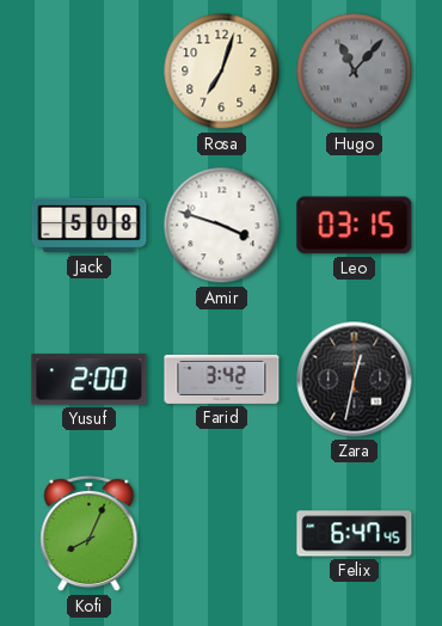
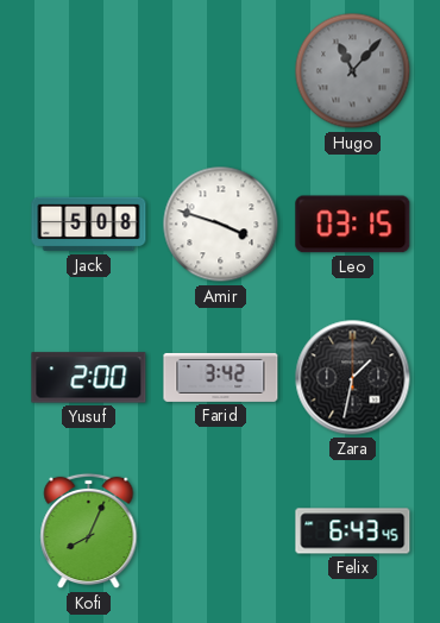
Rosa: 7:03 -> none
Zara: 12:32 -> 1:32
Felix: 6:47 -> 6:43
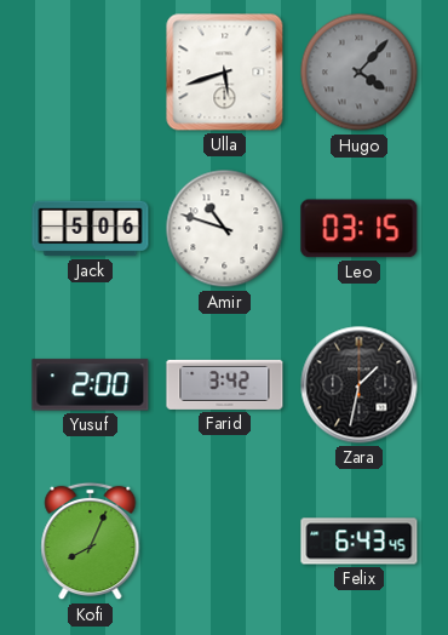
Ulla: none -> 5:42
Hugo: 11:07 -> 4:07
Jack: 5:08 -> 5:06
Amir: 3:48 -> 10:48
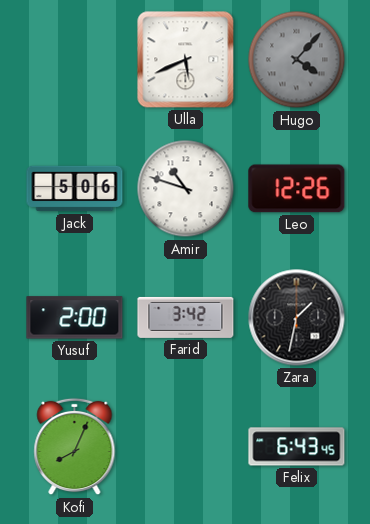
Ulla: 5:42 -> 5:41
Leo: 03:15 -> 12:26
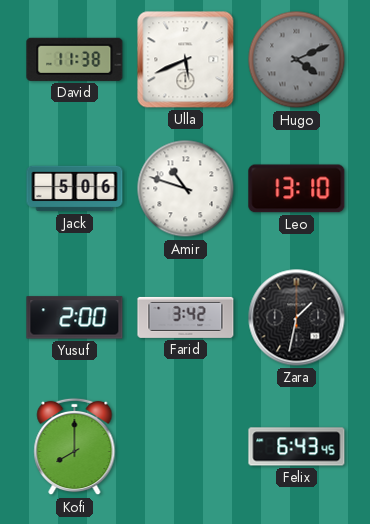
David: none -> 11:38
Hugo: 4:07 -> 4:11
Leo: 12:26 -> 13:10
Kofi: 8:04 -> 8:00
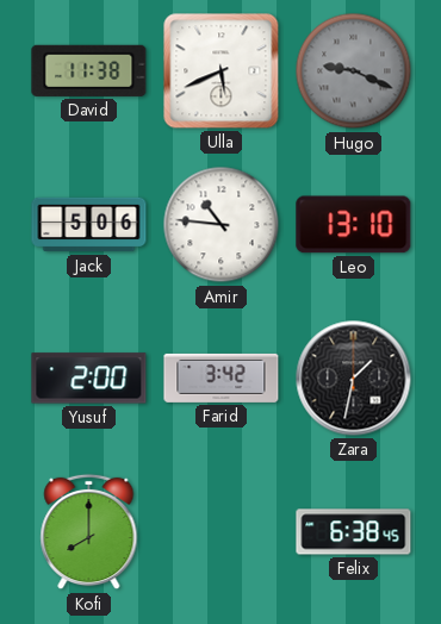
Hugo: 4:11 -> 9:19
Amir: 10:48 -> 10:46
Felix: 6:43 -> 6:38
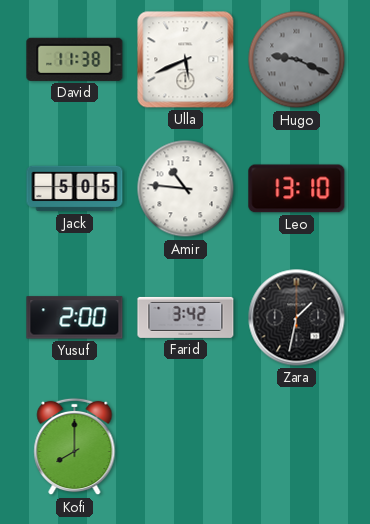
Jack: 5:06 -> 5:05
Felix: 6:38 -> none
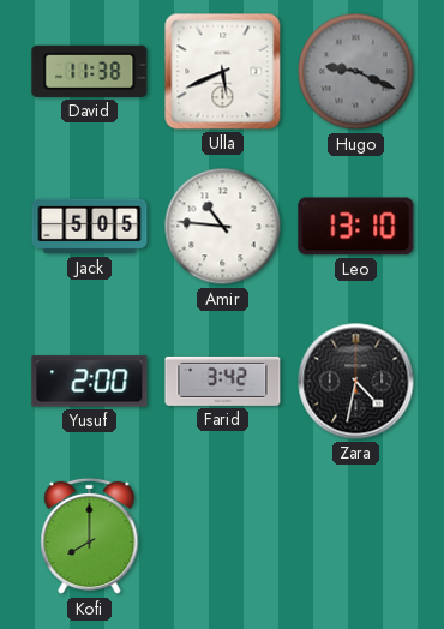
Zara: 1:32 -> 4:32
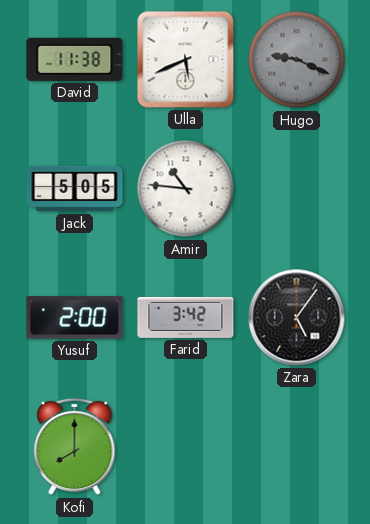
Leo: 13:10 -> none
Zara: 4:32 -> 5:06
